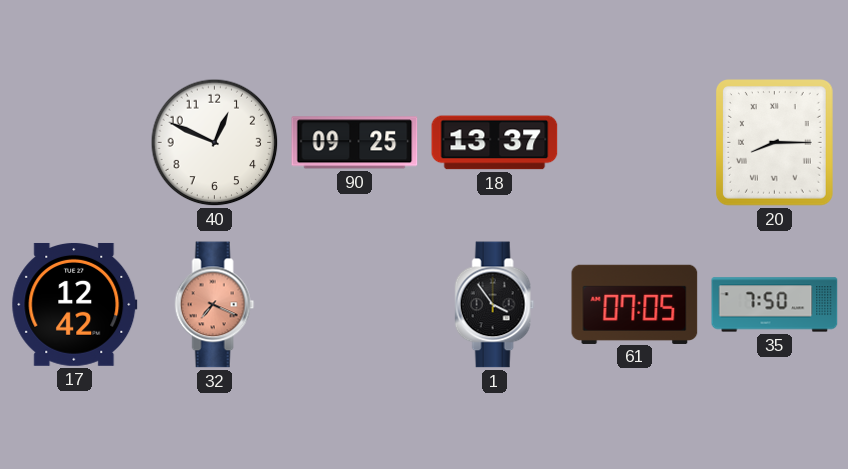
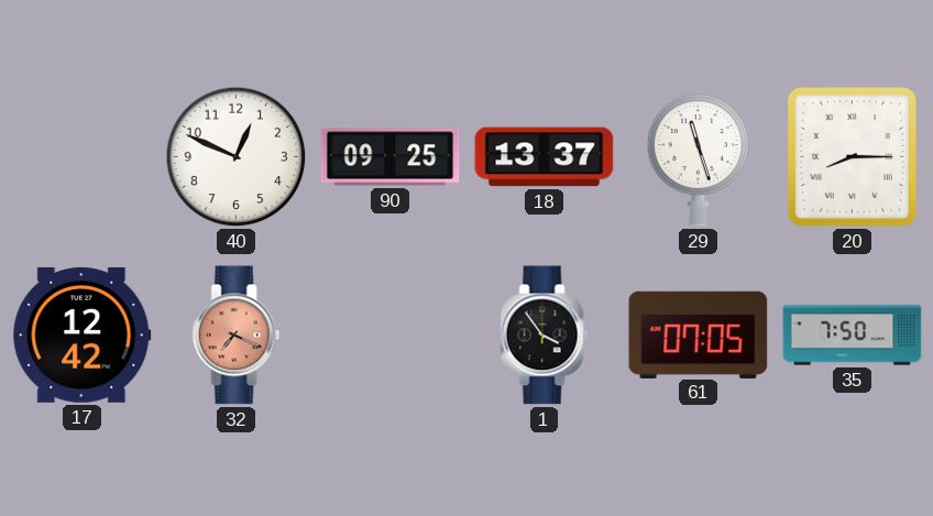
29: none -> 11:27
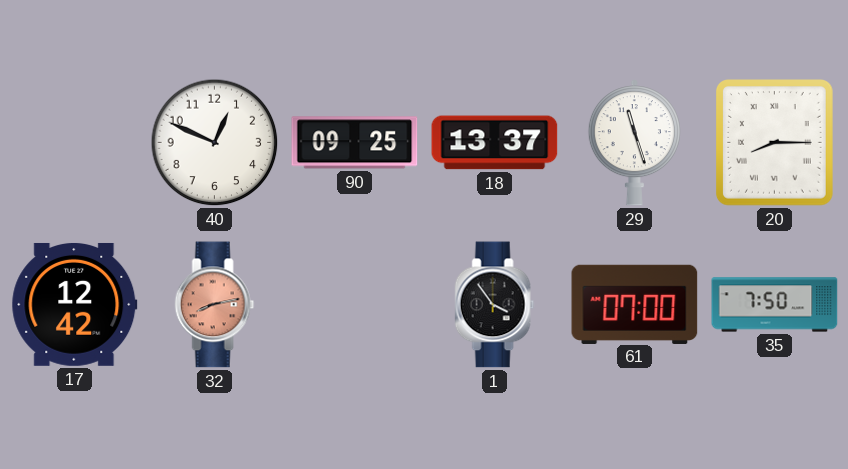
32: 7:19 -> 8:13
61: 07:05 -> 07:00
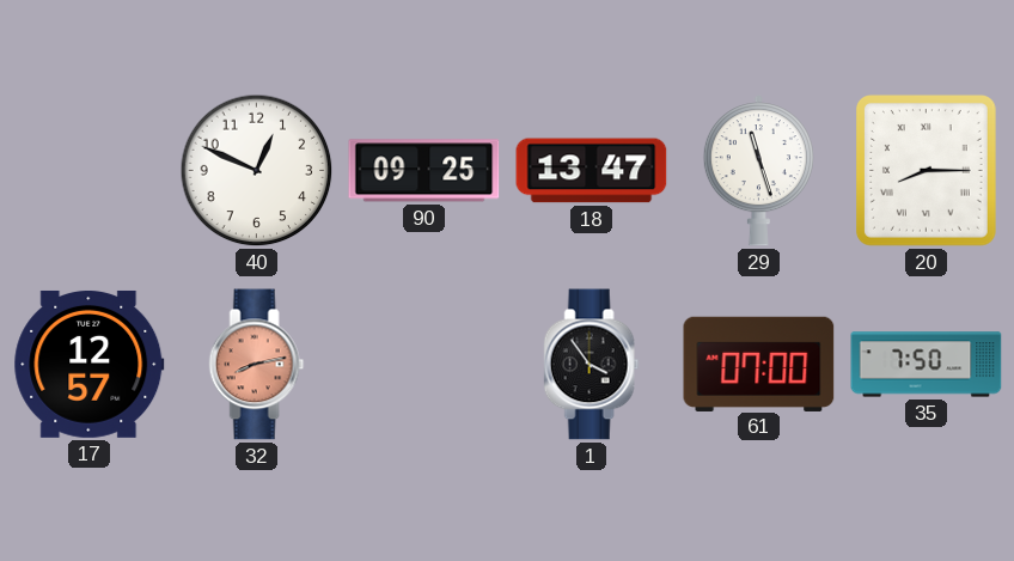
18: 13:37 -> 13:47
17: 12:42 -> 12:57
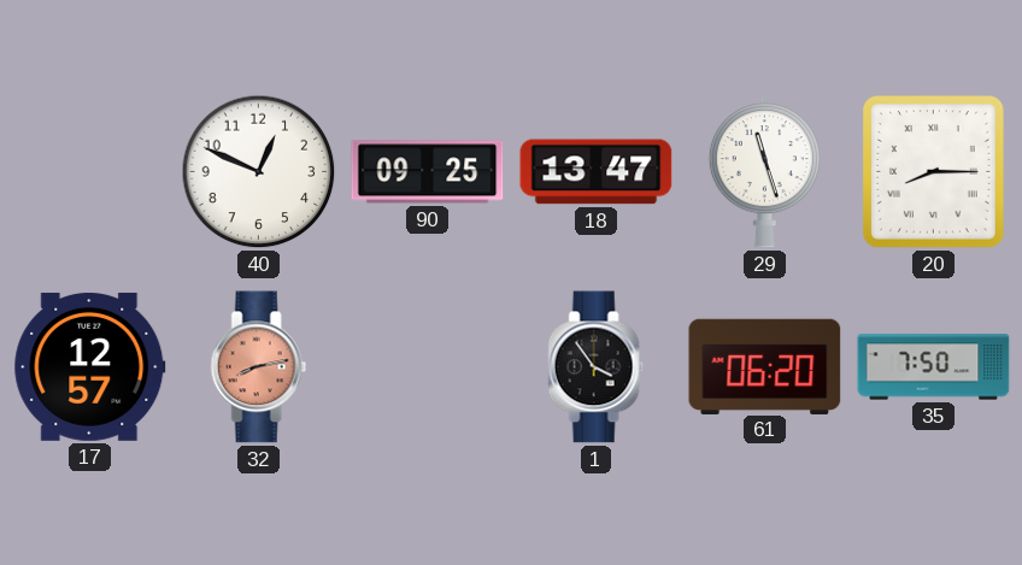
61: 07:00 -> 06:20
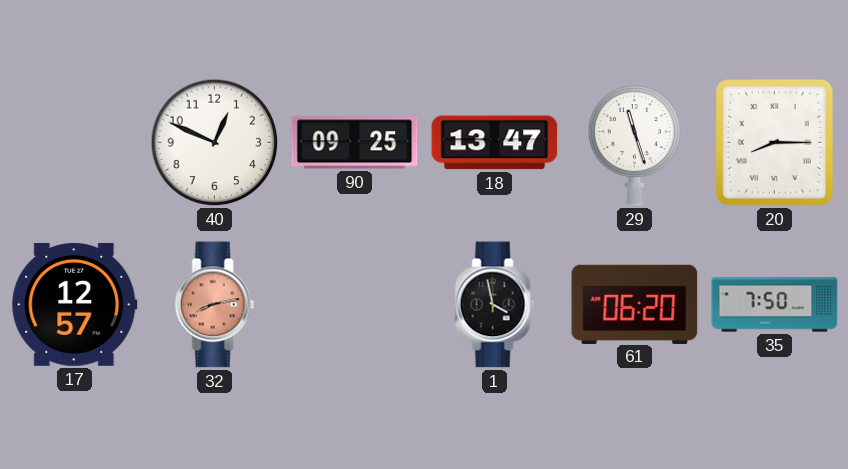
1: 3:54 -> 3:58
